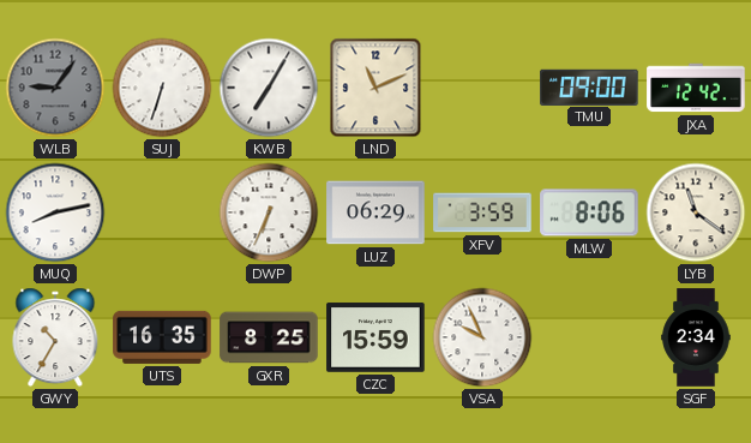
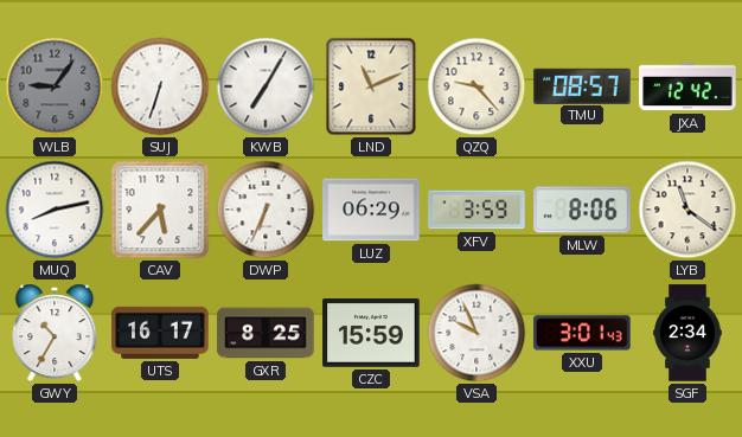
QZQ: none -> 9:23
TMU: 09:00 -> 08:57
CAV: none -> 5:37
UTS: 16:35 -> 16:17
XXU: none -> 3:01
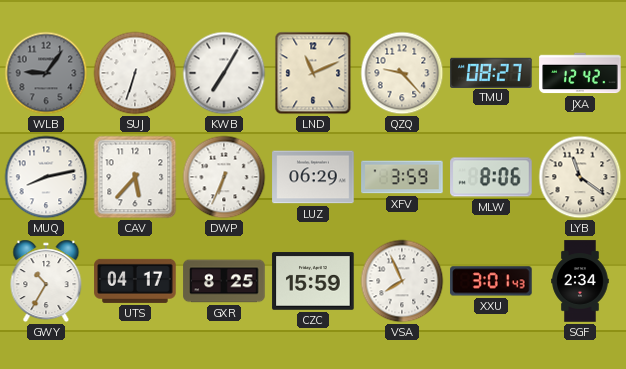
TMU: 08:57 -> 08:27
UTS: 16:17 -> 04:17
VSA: 9:56 -> 7:56
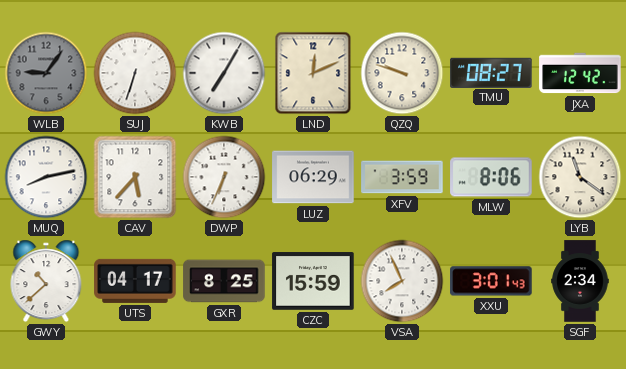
LND: 11:11 -> 12:11
QZQ: 9:23 -> 9:48
GWY: 10:35 -> 10:38
